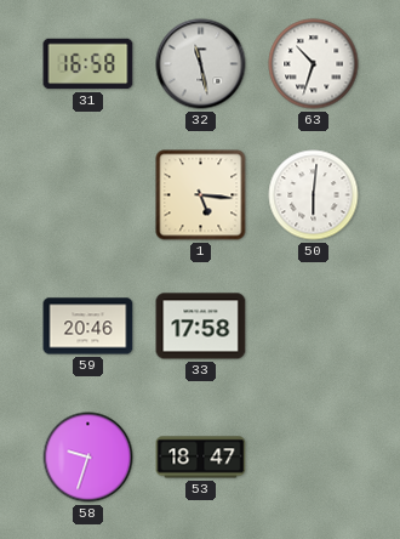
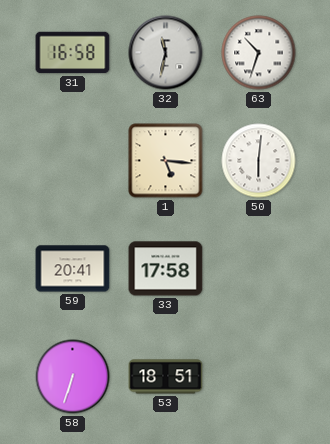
32: 11:28 -> 11:32
59: 20:46 -> 20:41
58: 9:33 -> 6:33
53: 18:47 -> 18:51
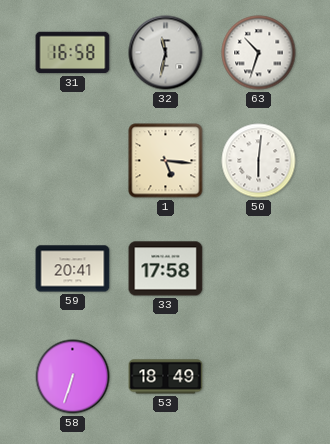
53: 18:51 -> 18:49
